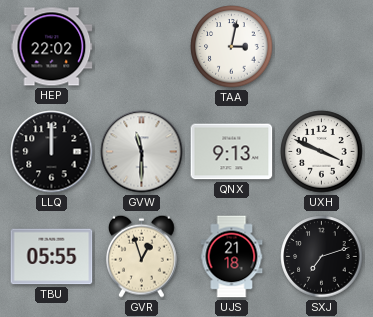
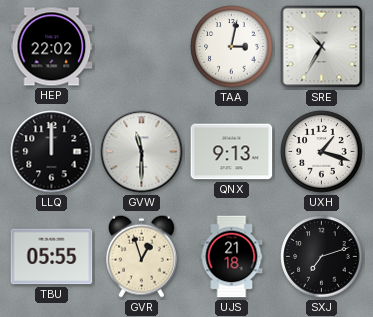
SRE: none -> 10:35
UXH: 3:49 -> 1:18
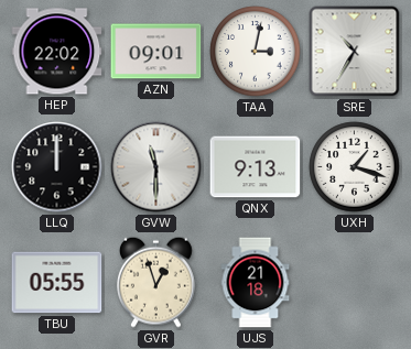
AZN: none -> 09:01
SXJ: 7:12 -> none
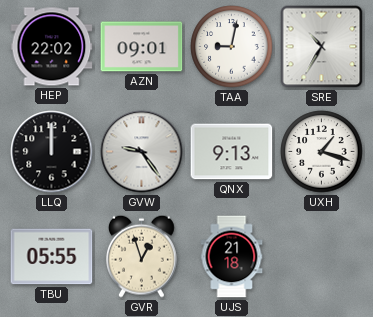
TAA: 3:02 -> 9:02
GVW: 11:30 -> 9:24
